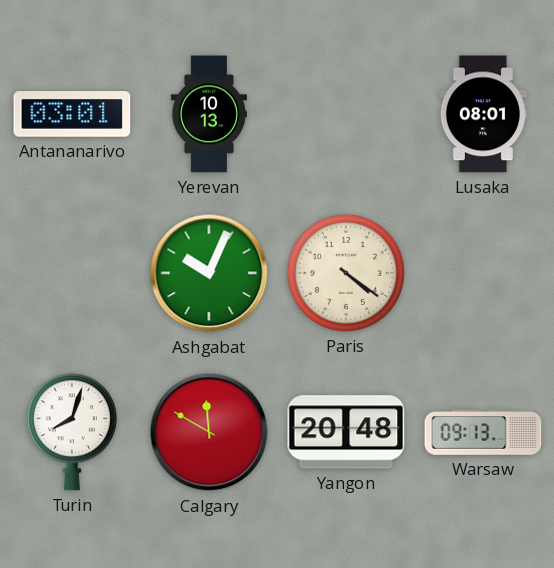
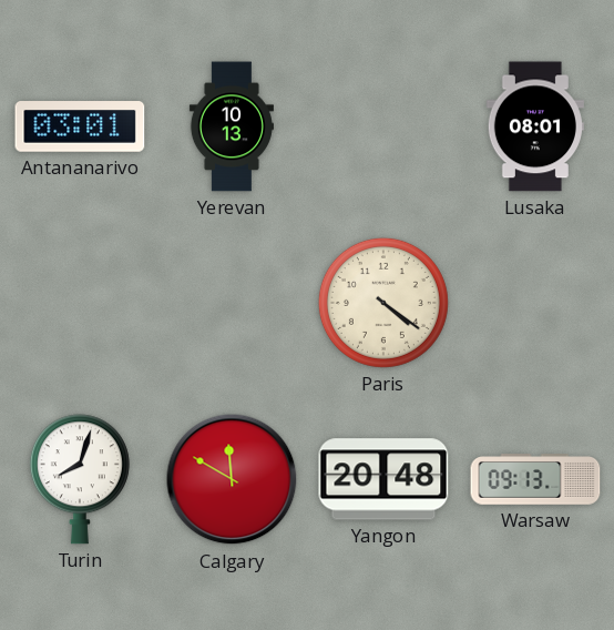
Ashgabat: 10:04 -> none
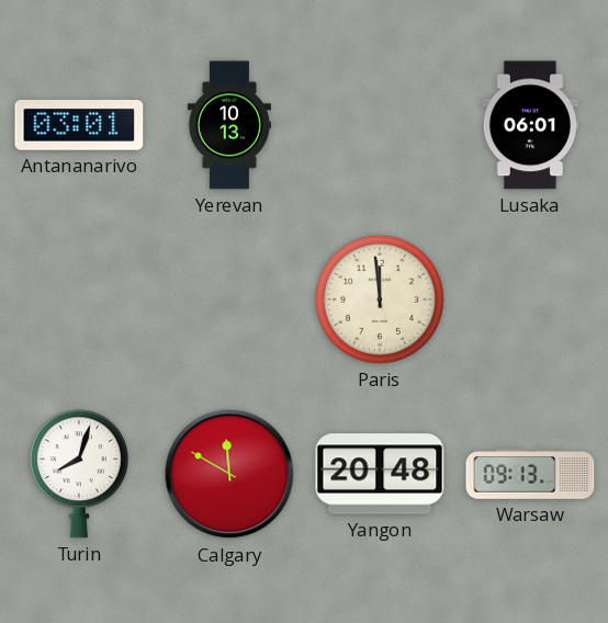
Lusaka: 08:01 -> 06:01
Paris: 4:21 -> 11:59
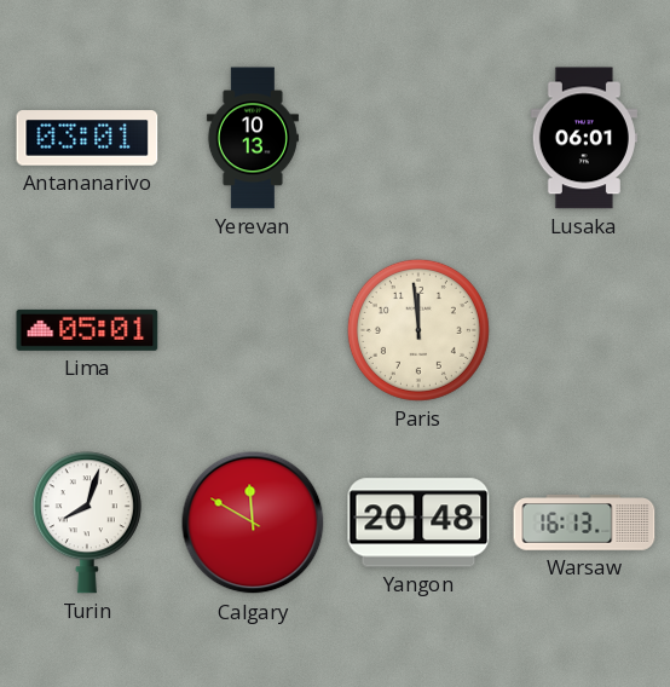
Lima: none -> 05:01
Warsaw: 09:13 -> 16:13
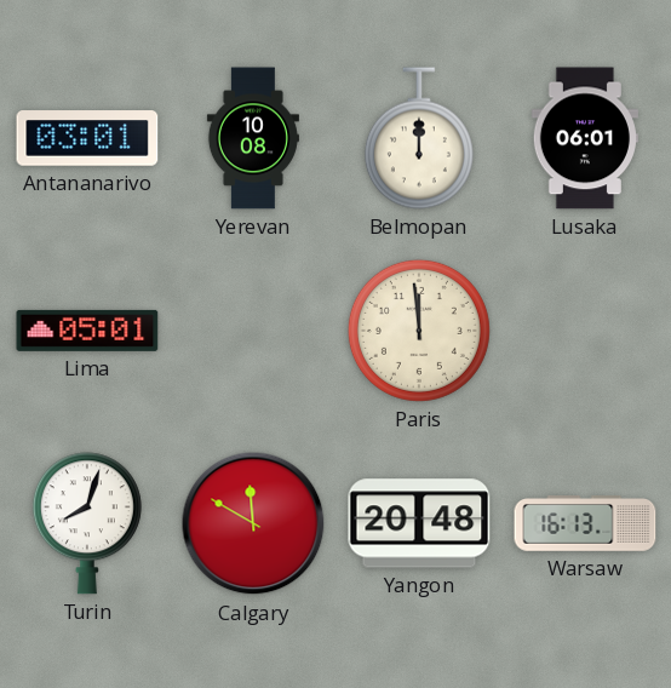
Yerevan: 10:13 -> 10:08
Belmopan: none -> 12:00
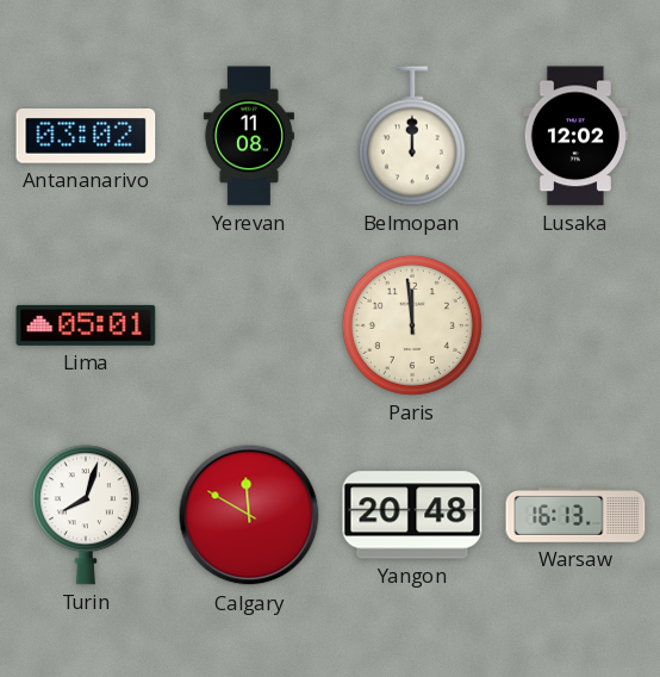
Antananarivo: 03:01 -> 03:02
Yerevan: 10:08 -> 11:08
Lusaka: 06:01 -> 12:02
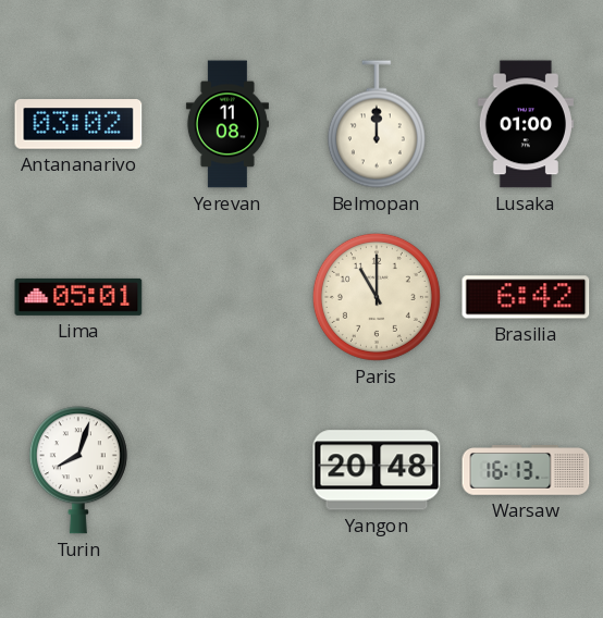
Lusaka: 12:02 -> 01:00
Paris: 11:59 -> 11:00
Brasilia: none -> 6:42
Calgary: 11:50 -> none
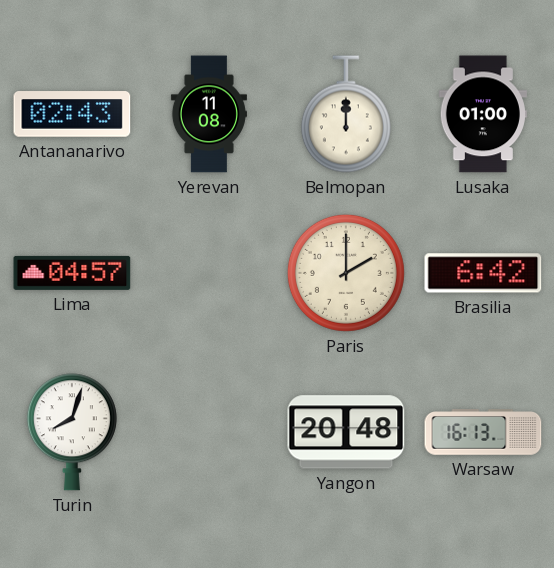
Antananarivo: 03:02 -> 02:43
Lima: 05:01 -> 04:57
Paris: 11:00 -> 2:00
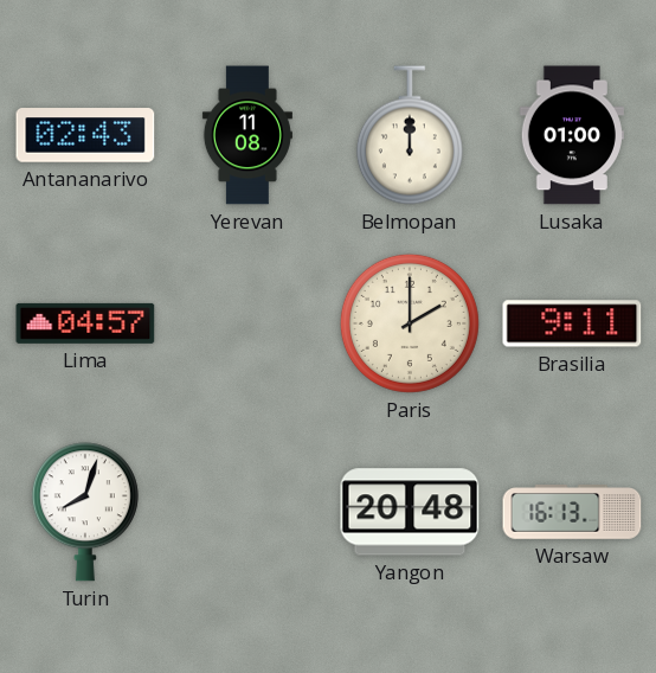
Brasilia: 6:42 -> 9:11
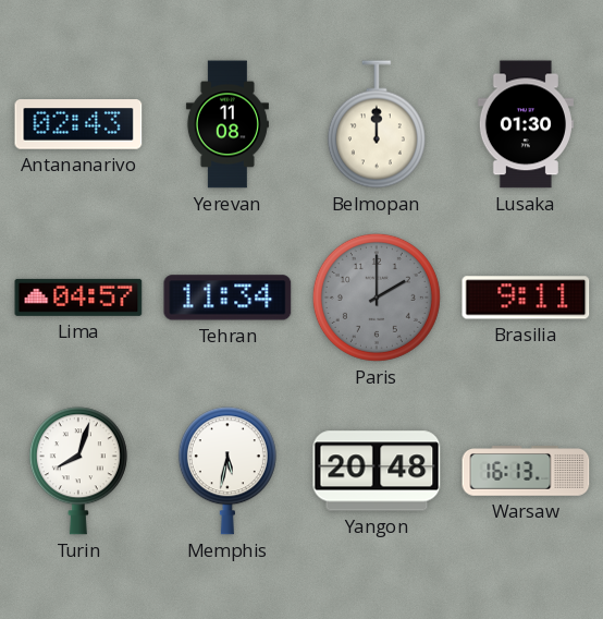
Lusaka: 01:00 -> 01:30
Tehran: none -> 11:34
Paris dial: cream -> grey
Memphis: none -> 5:32
